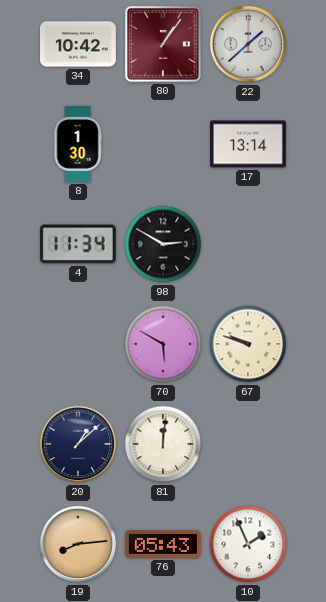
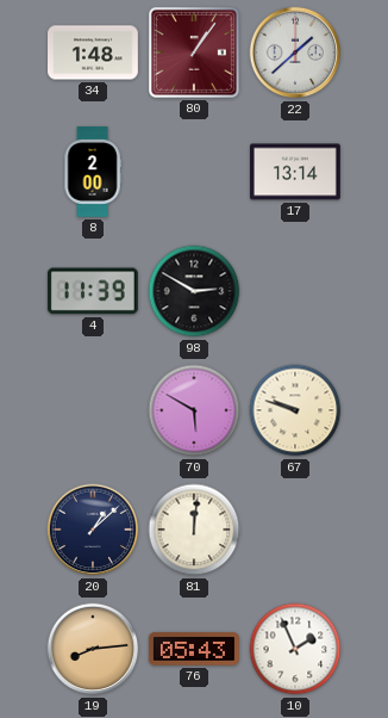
34: 10:42 -> 1:48
8: 1:30 -> 2:00
4: 11:34 -> 11:39
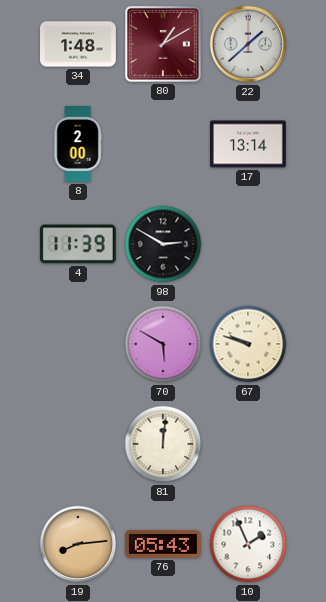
80: 1:06 -> 1:10
20: 1:08 -> none
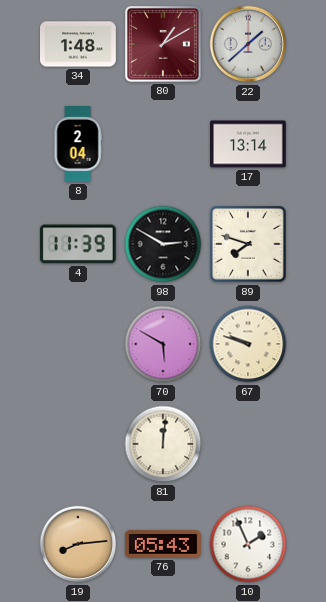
8: 2:00 -> 2:04
89: none -> 7:48
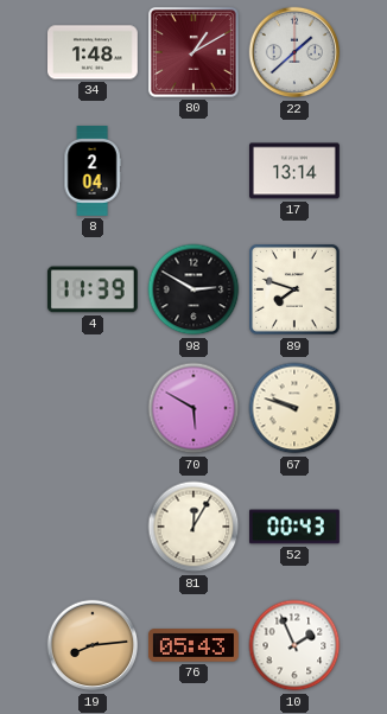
81: 12:01 -> 12:05
52: none -> 00:43
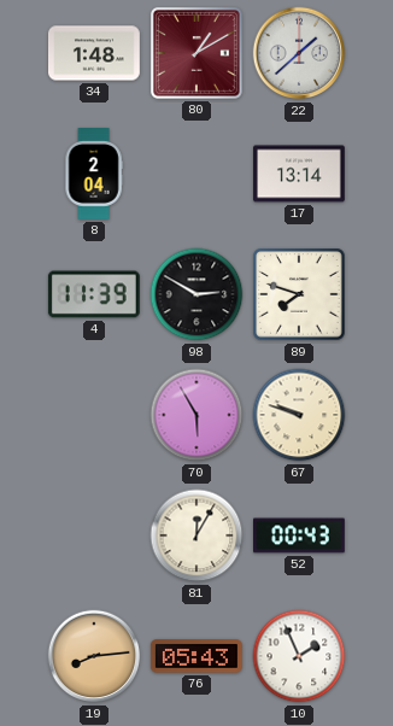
70: 5:50 -> 5:55
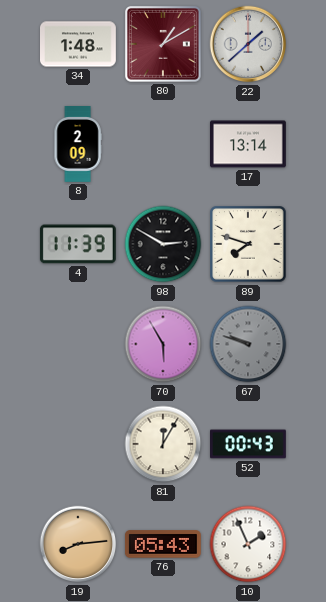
8: 2:04 -> 2:09
67 dial: cream -> grey
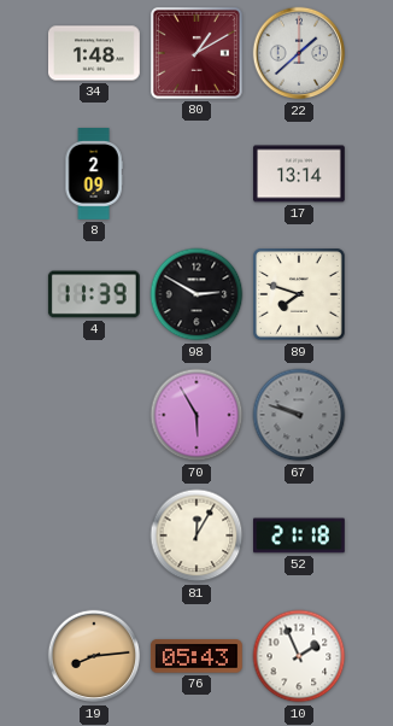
52: 00:43 -> 21:18
